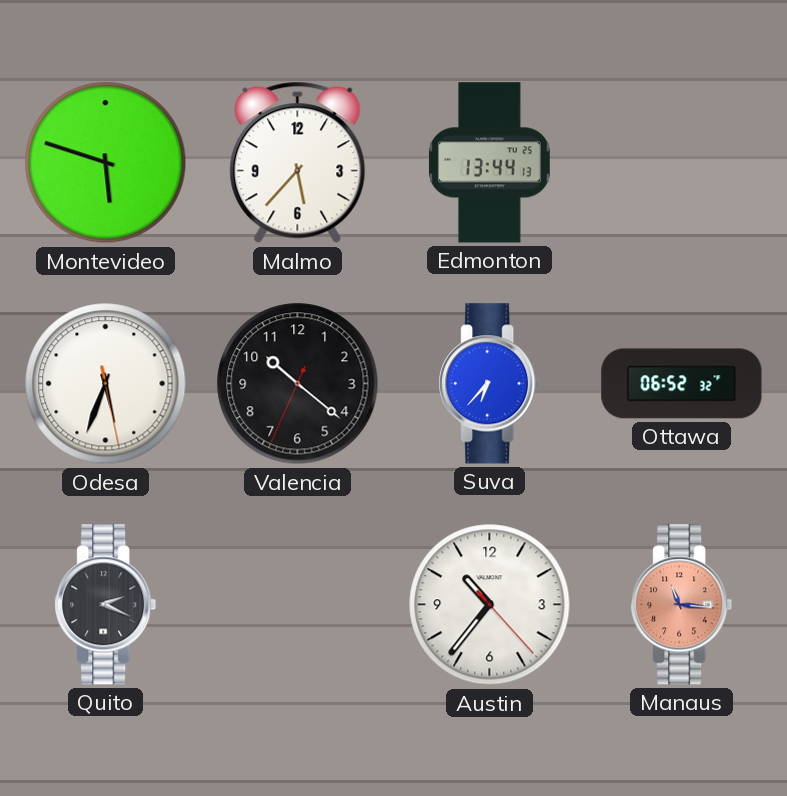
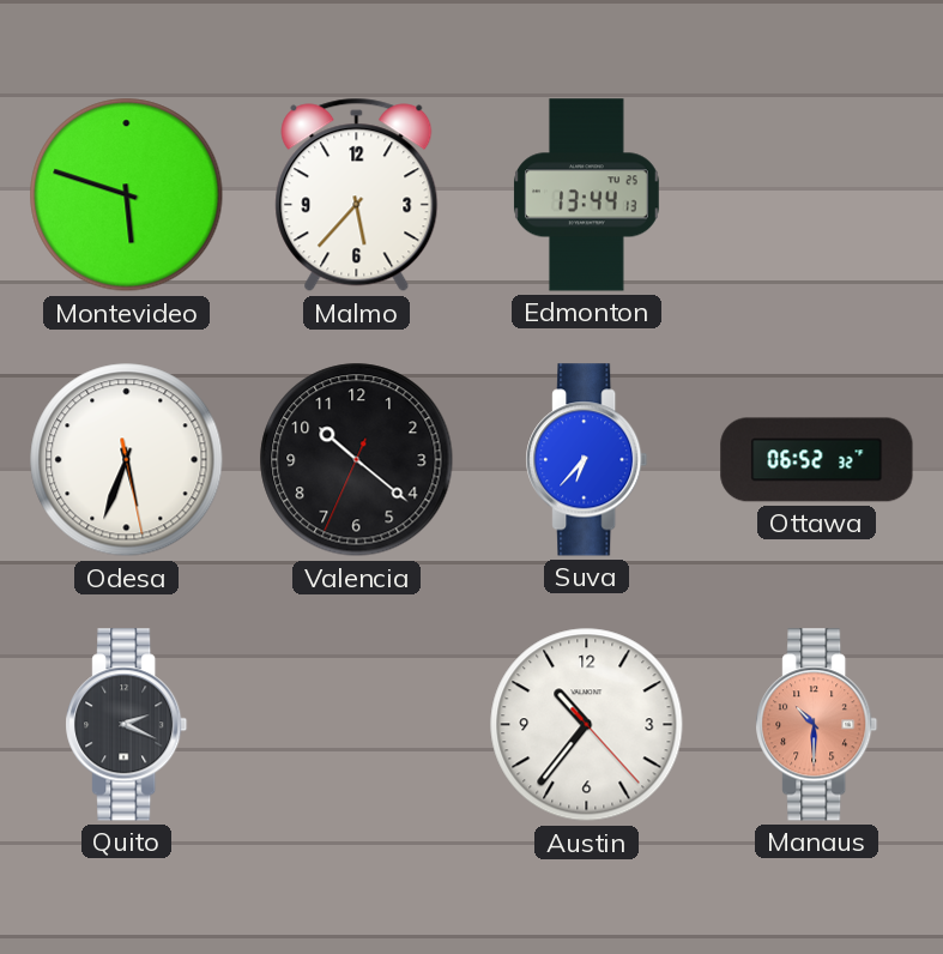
Manaus: 11:16 -> 10:30
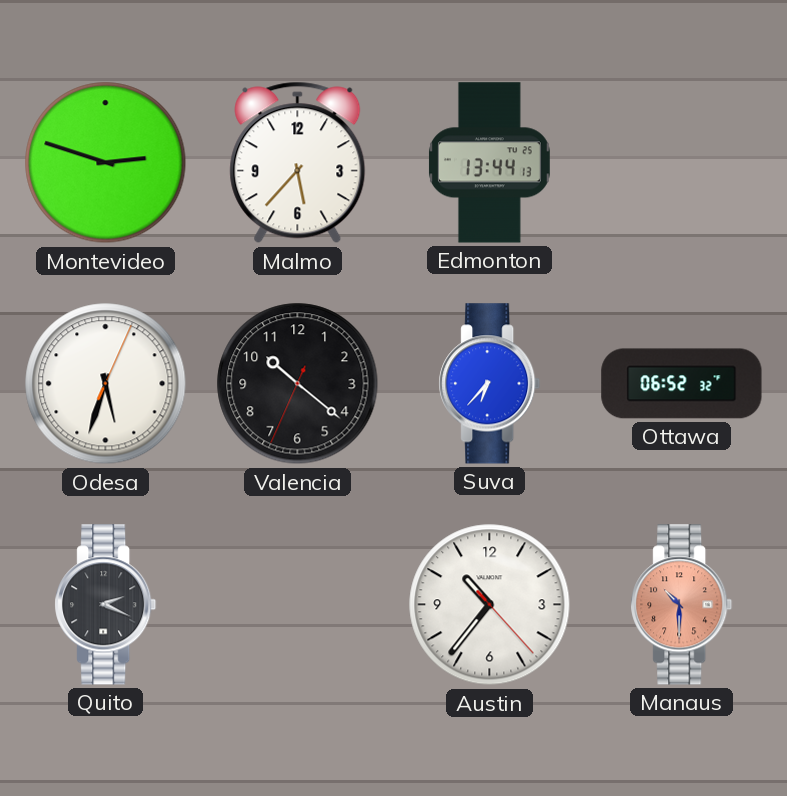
Montevideo: 5:48 -> 2:48
Odesa: 5:33:28 -> 5:33:04
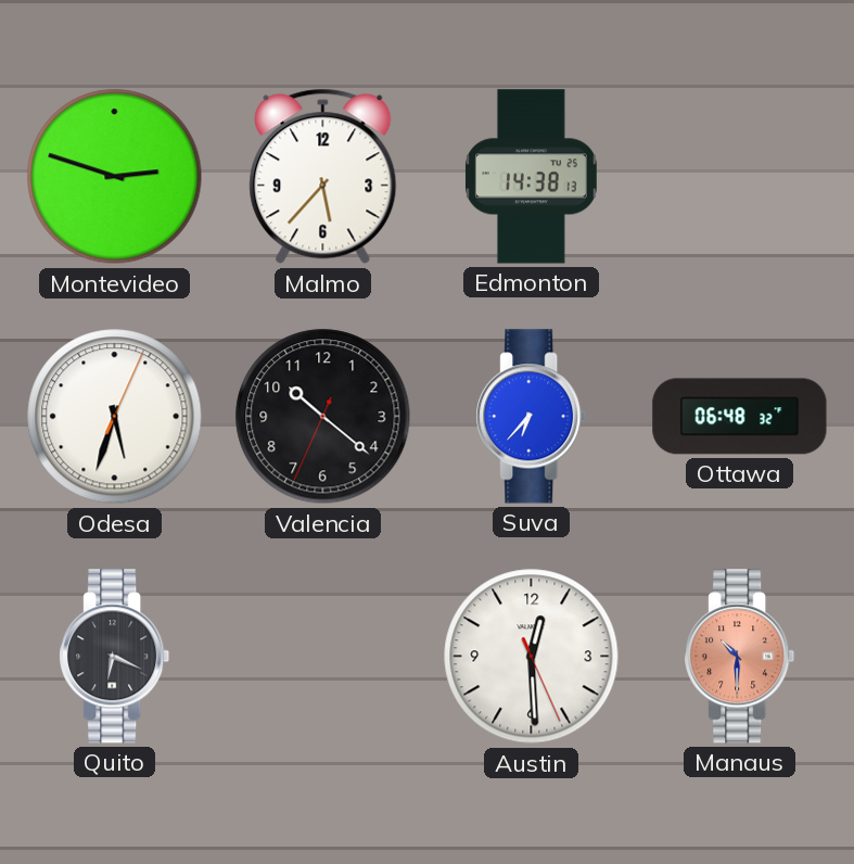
Edmonton: 13:44 -> 14:38
Ottawa: 06:52 -> 06:48
Quito: 2:19 -> 6:19
Austin: 10:36 -> 12:29
